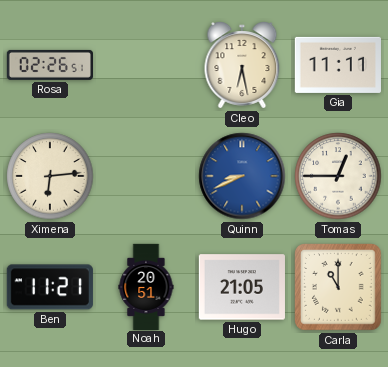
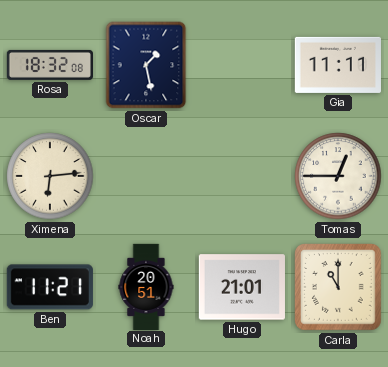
Rosa: 02:26 -> 18:32
Oscar: none -> 1:28
Cleo: 6:28 -> none
Quinn: 8:41 -> none
Hugo: 21:05 -> 21:01
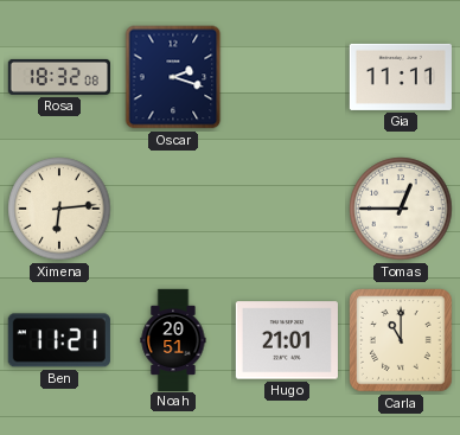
Oscar: 1:28 -> 2:18
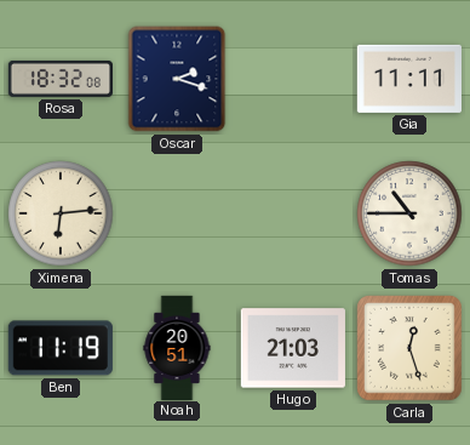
Tomas: 12:45 -> 10:45
Ben: 11:21 -> 11:19
Hugo: 21:01 -> 21:03
Carla: 11:00 -> 12:27
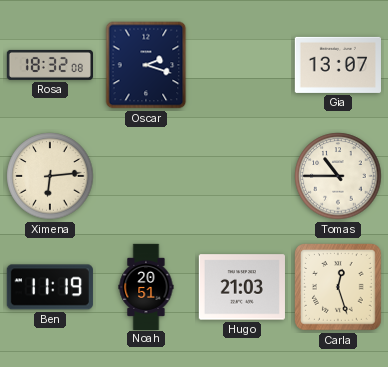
Gia: 11:11 -> 13:07
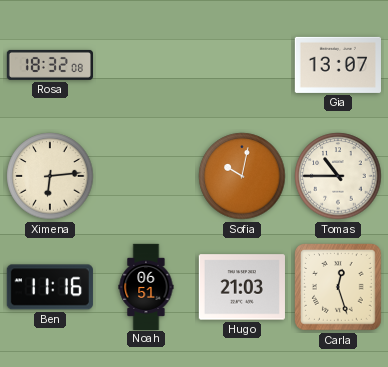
Oscar: 2:18 -> none
Sofia: none -> 10:02
Ben: 11:19 -> 11:16
Noah: 20:51 -> 06:51
